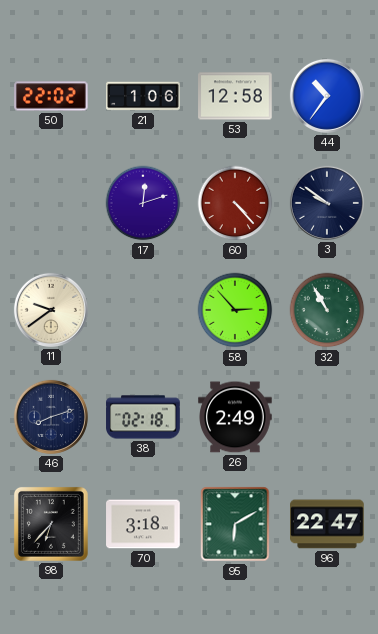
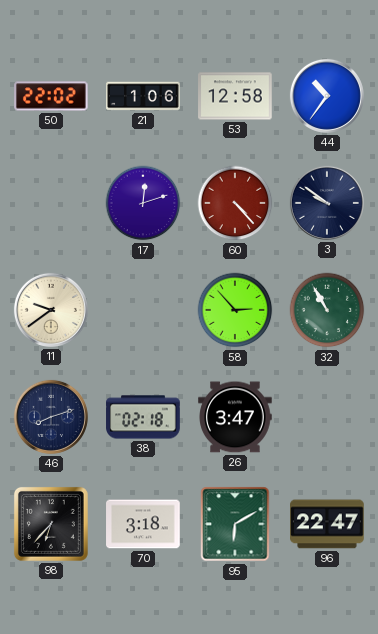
26: 2:49 -> 3:47
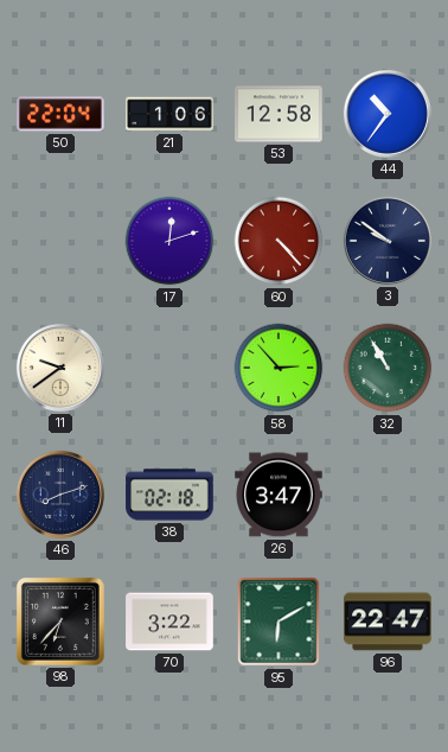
50: 22:02 -> 22:04
70: 3:18 -> 3:22
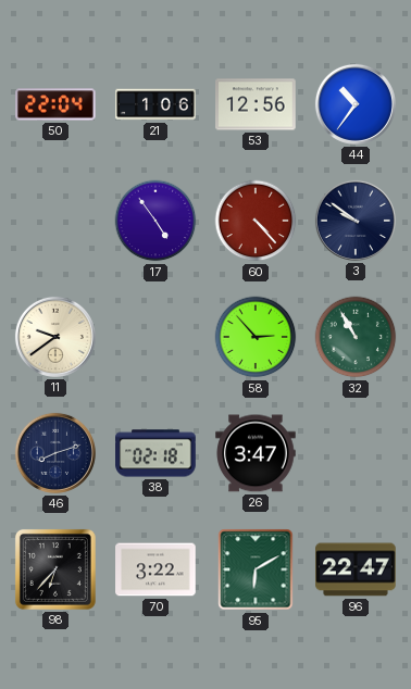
53: 12:58 -> 12:56
17: 12:12 -> 4:54
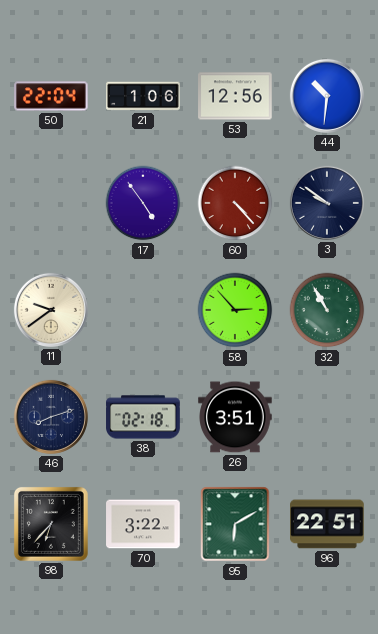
44: 10:36 -> 10:31
26: 3:47 -> 3:51
96: 22:47 -> 22:51
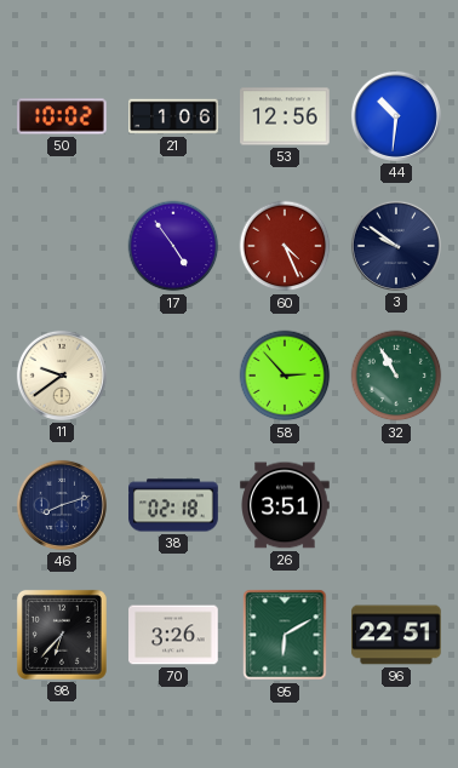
50: 22:04 -> 10:02
60: 4:23 -> 4:26
70: 3:22 -> 3:26
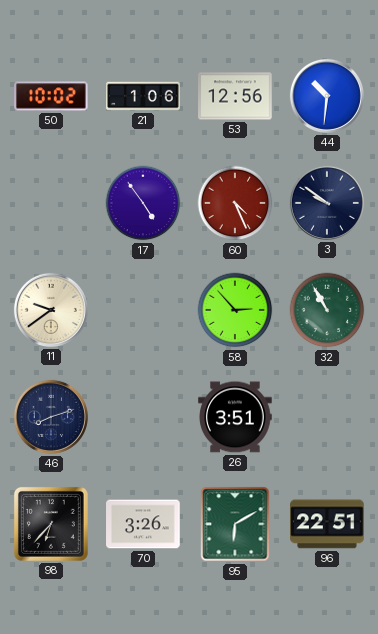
38: 02:18 -> none
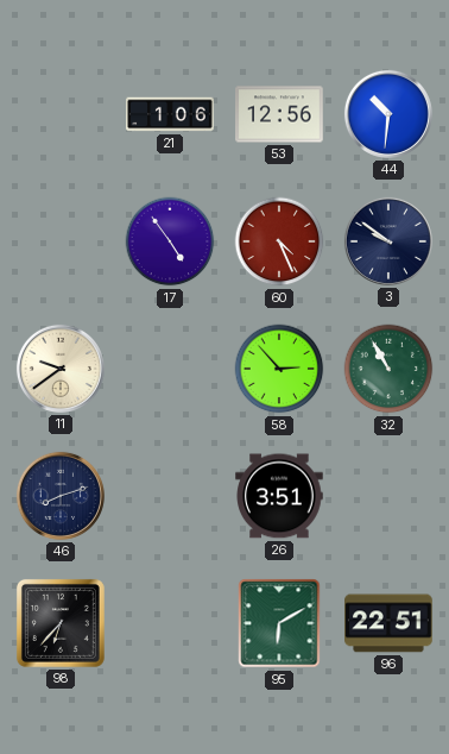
50: 10:02 -> none
70: 3:26 -> none
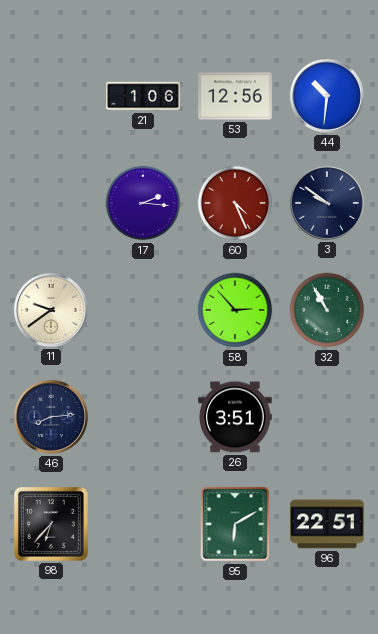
17: 4:54 -> 2:16
46: 8:12 -> 8:14
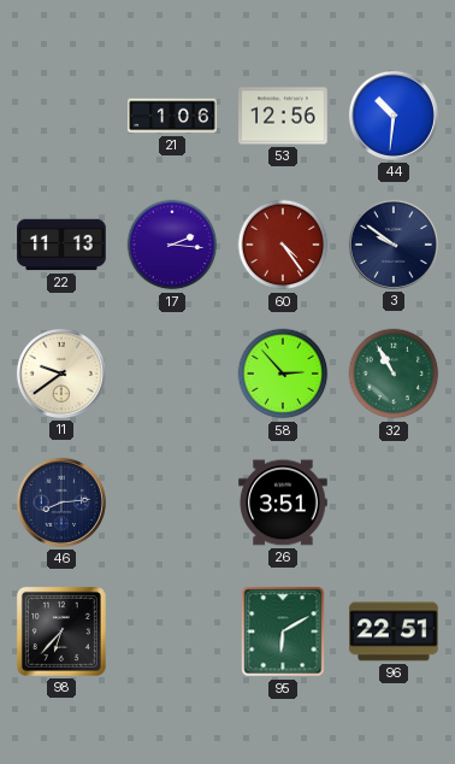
22: none -> 11:13
60: 4:26 -> 4:24
